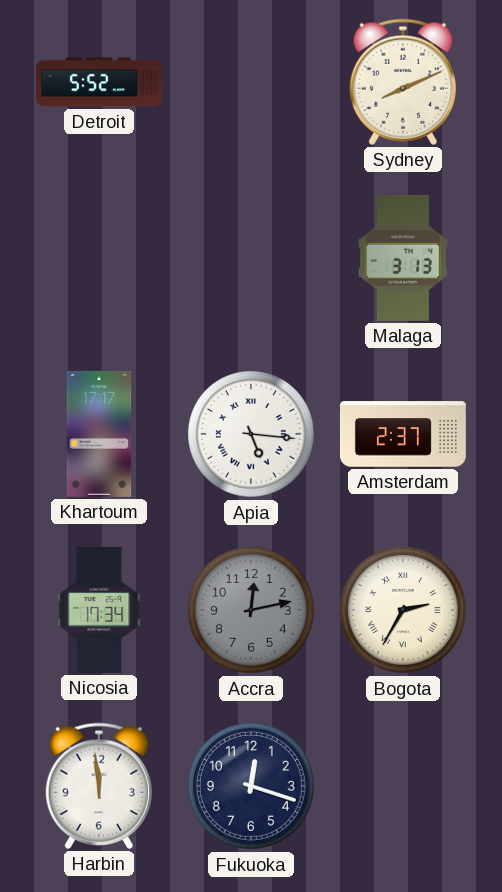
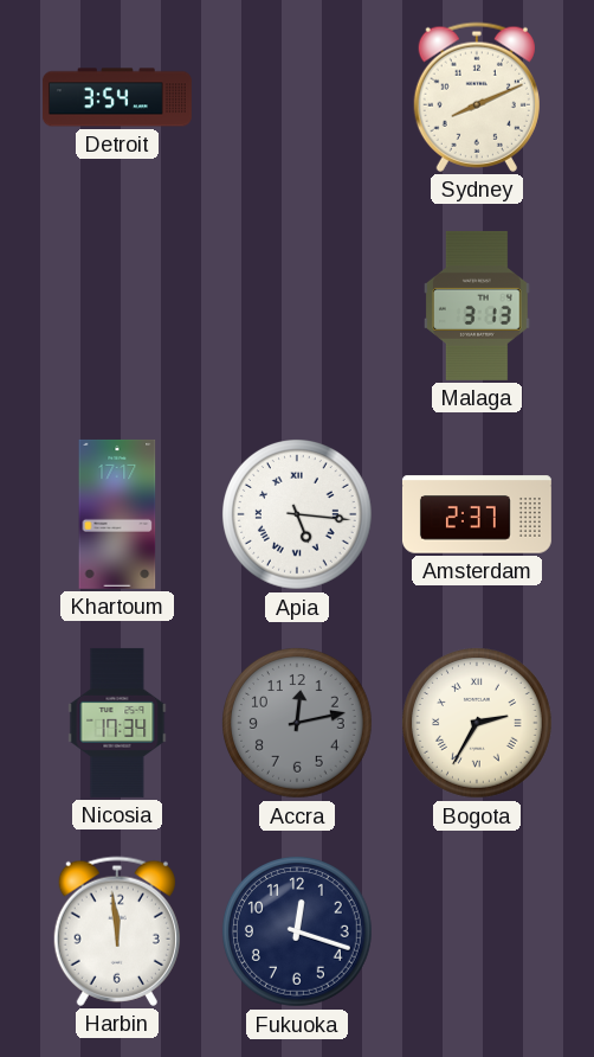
Detroit: 5:52 -> 3:54
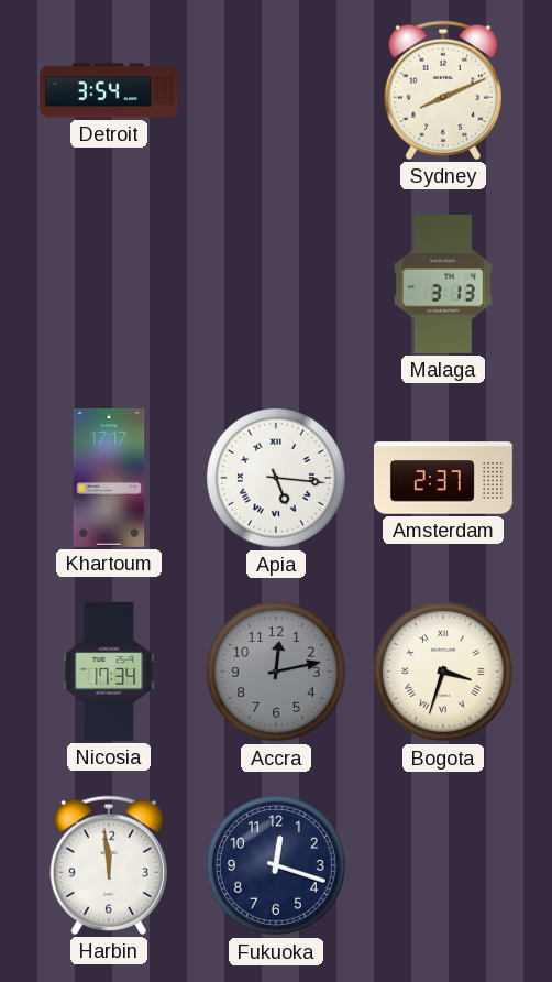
Bogota: 2:35 -> 3:33
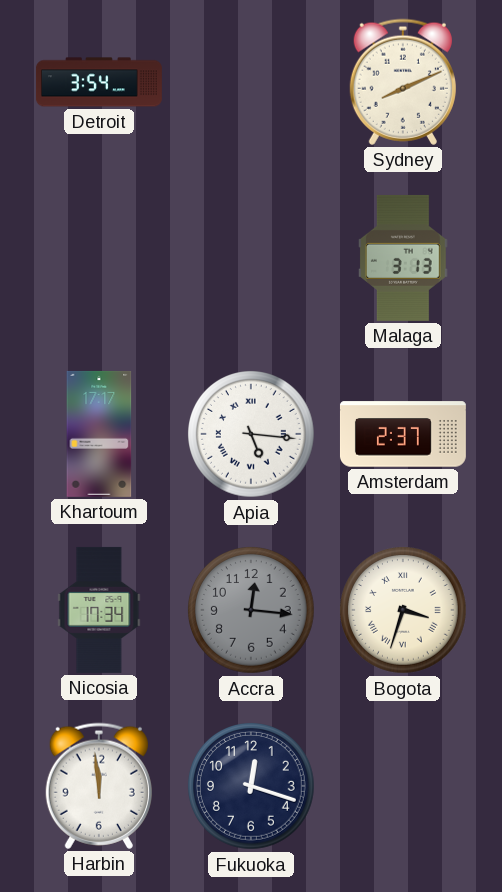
Accra: 12:13 -> 12:16
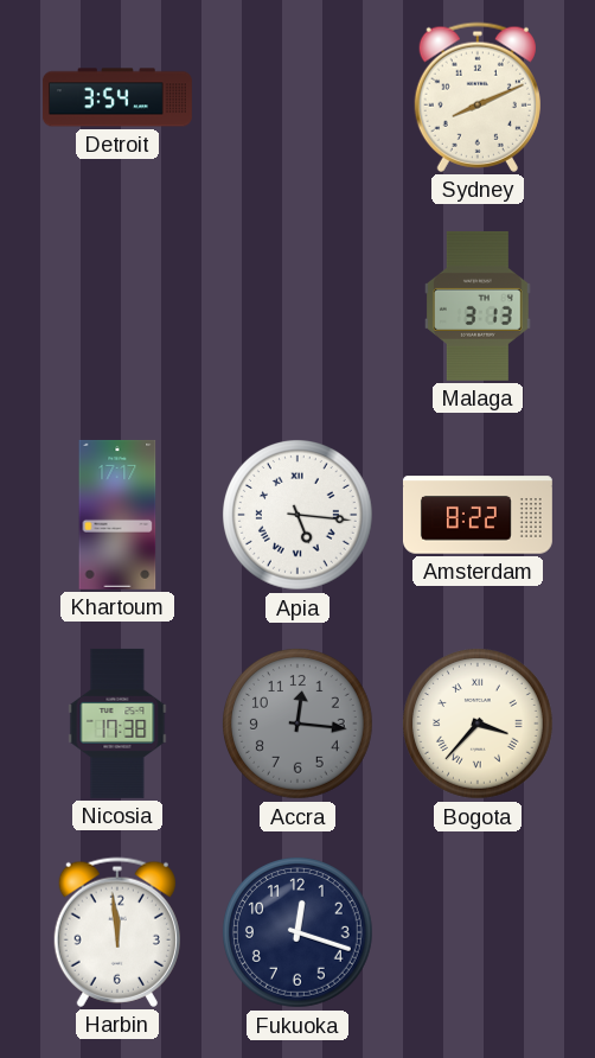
Amsterdam: 2:37 -> 8:22
Nicosia: 17:34 -> 17:38
Bogota: 3:33 -> 3:37
